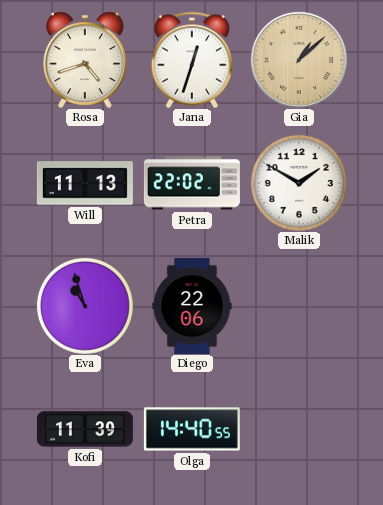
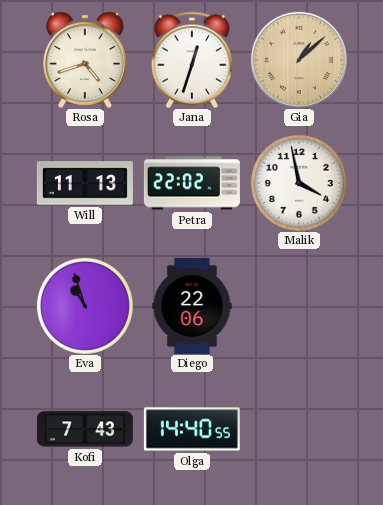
Malik: 1:50 -> 3:58
Kofi: 11:39 -> 7:43
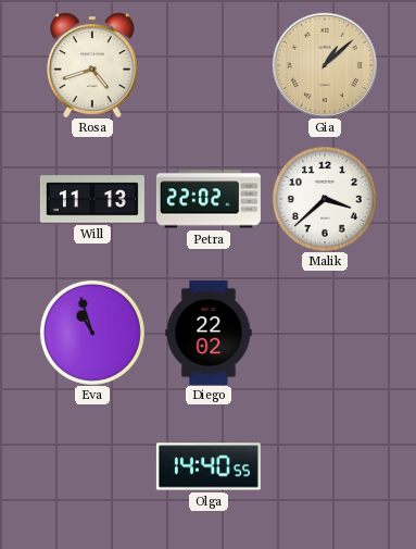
Jana: 12:33 -> none
Malik: 3:58 -> 3:38
Diego: 22:06 -> 22:02
Kofi: 7:43 -> none
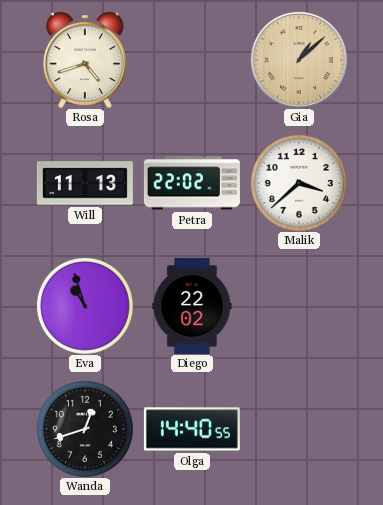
Wanda: none -> 12:42
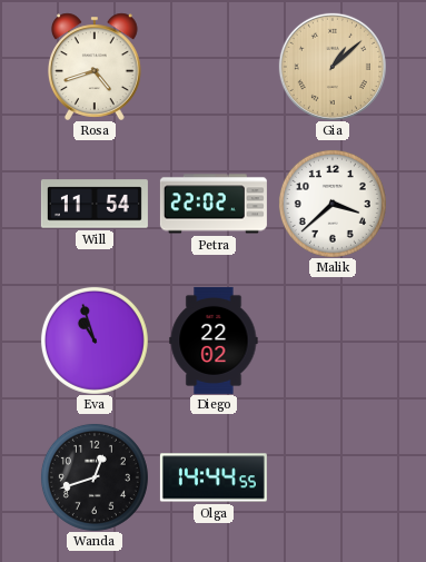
Will: 11:13 -> 11:54
Olga: 14:40 -> 14:44
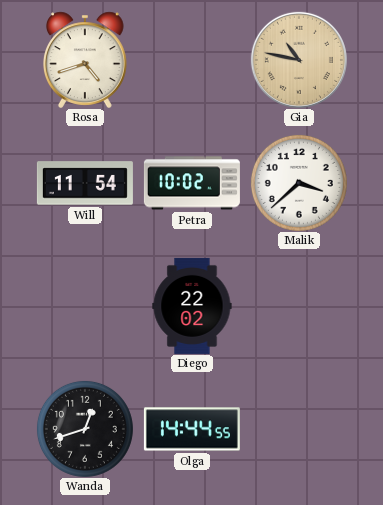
Gia: 1:08 -> 10:47
Petra: 22:02 -> 10:02
Eva: 10:57 -> none
